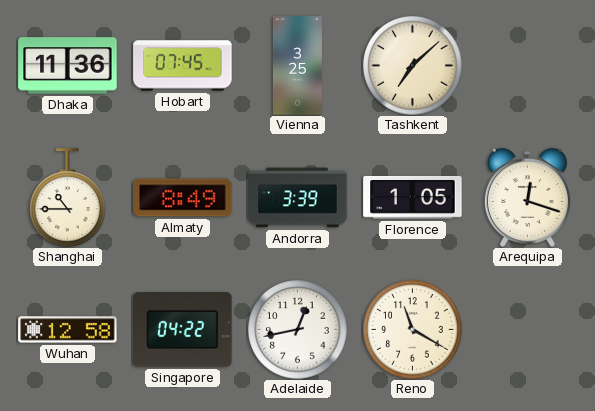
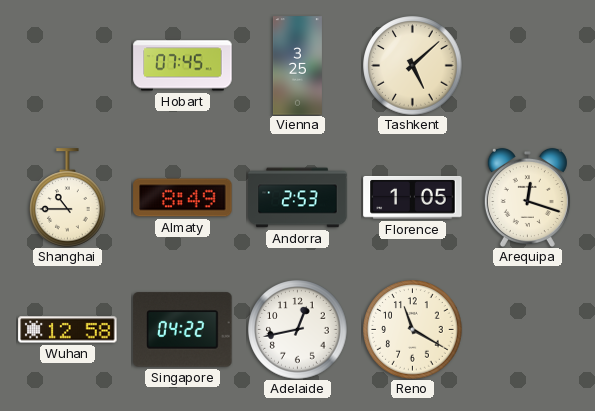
Dhaka: 11:36 -> none
Tashkent: 7:08 -> 5:08
Andorra: 3:39 -> 2:53
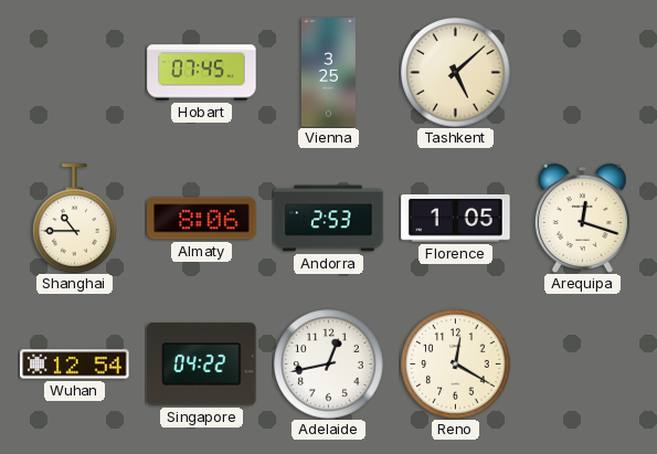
Almaty: 8:49 -> 8:06
Wuhan: 12:58 -> 12:54
Reno: 11:20 -> 12:20
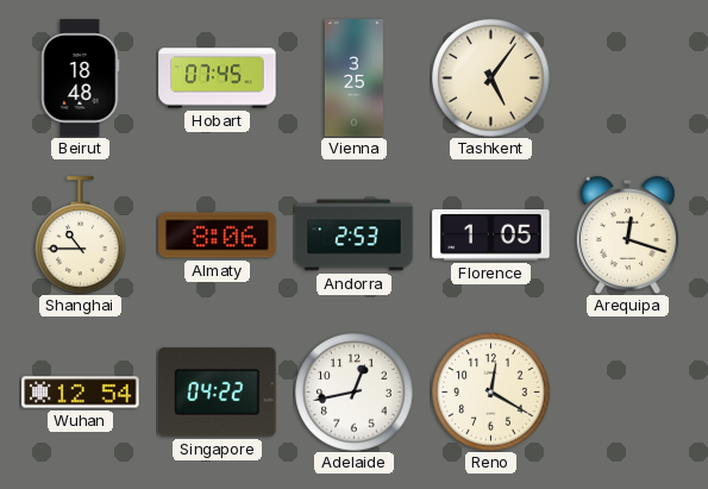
Beirut: none -> 18:48
Tashkent: 5:08 -> 5:06
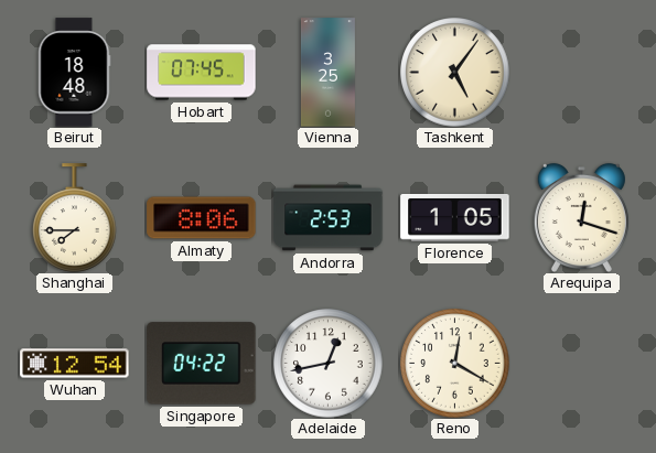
Shanghai: 10:45 -> 7:45
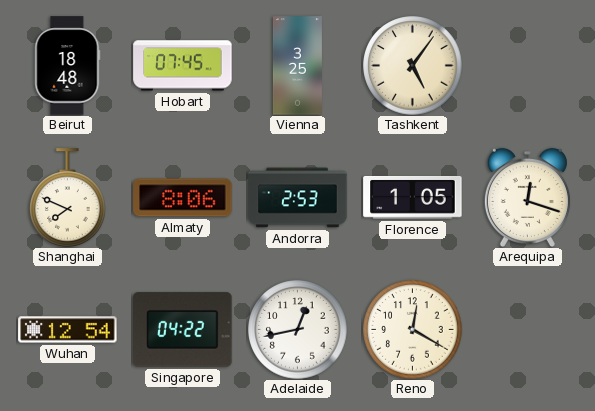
Shanghai: 7:45 -> 7:49
